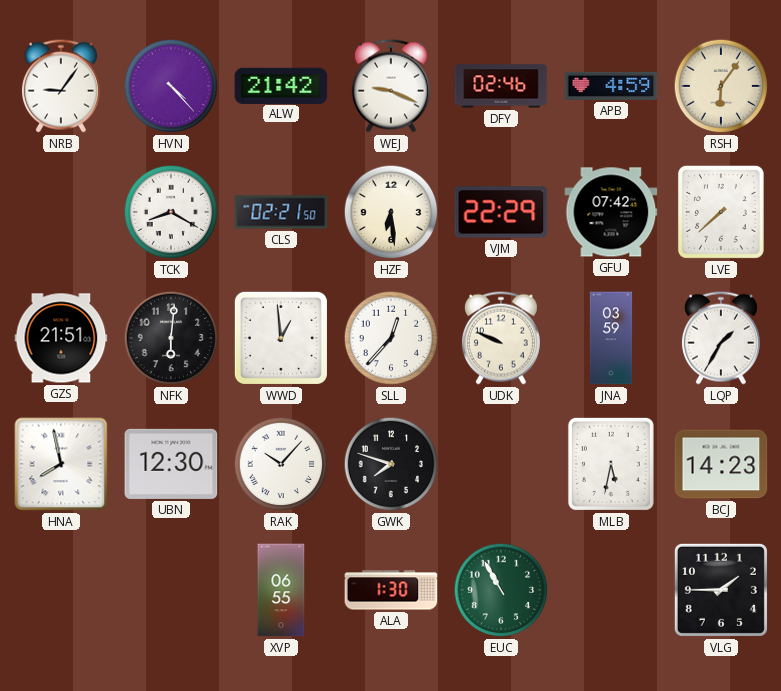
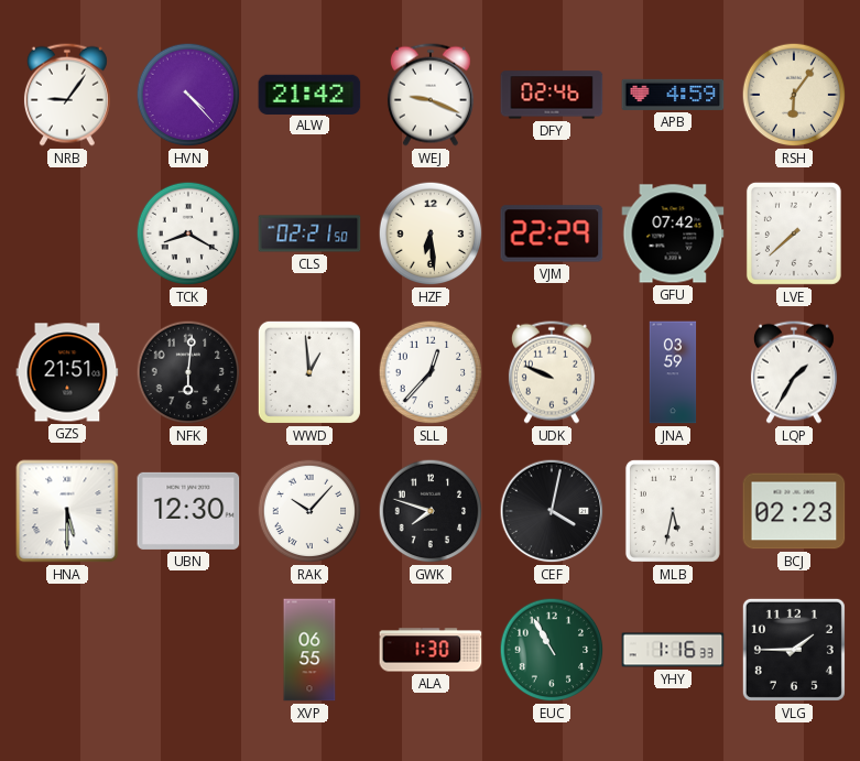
HNA: 7:58 -> 5:30
CEF: none -> 4:02
BCJ: 14:23 -> 02:23
YHY: none -> 1:16
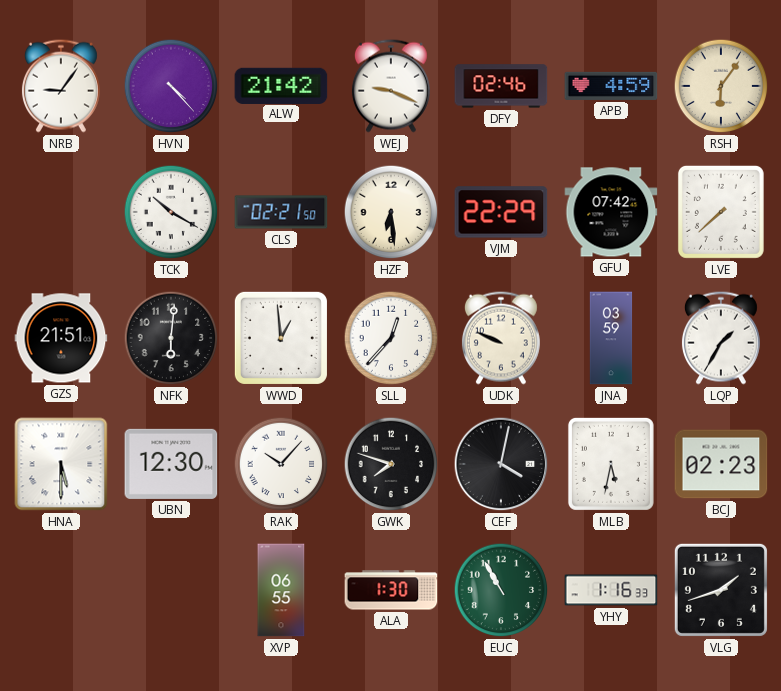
TCK: 8:20 -> 10:20
VLG: 1:45 -> 1:42
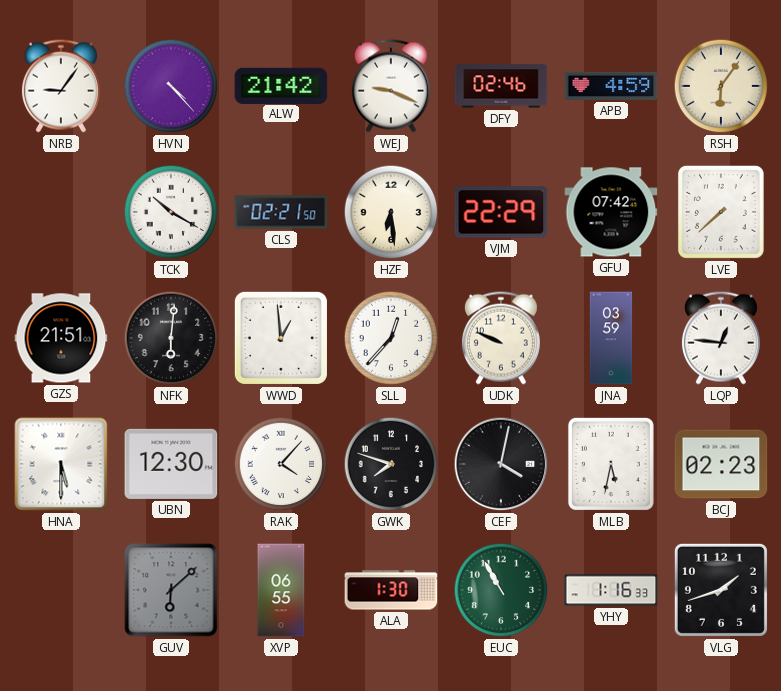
LQP: 1:35 -> 12:46
RAK: 10:07 -> 4:07
GUV: none -> 6:08
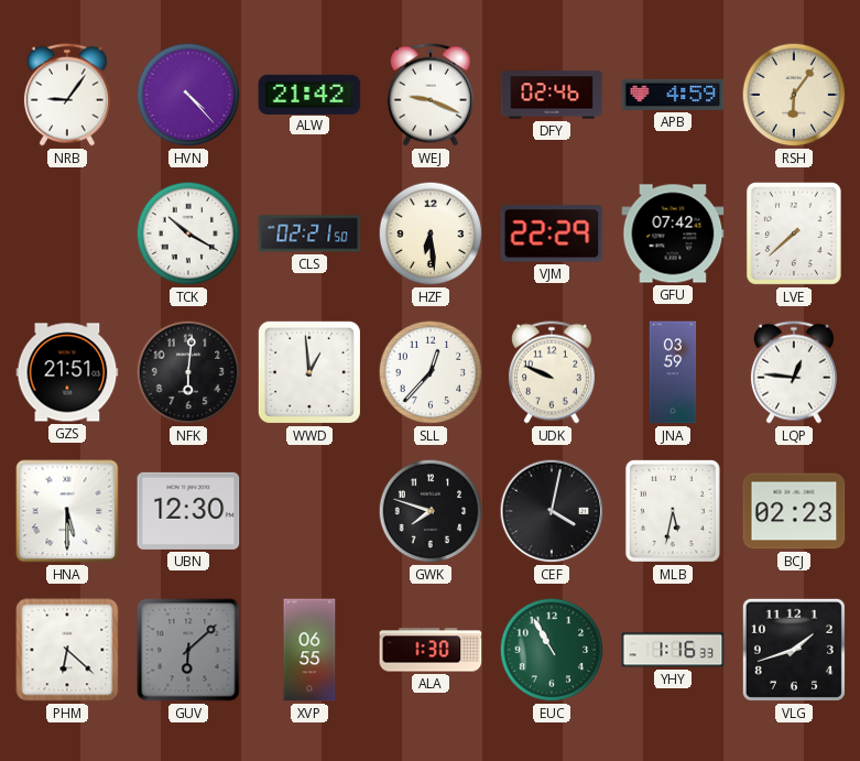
RAK: 4:07 -> none
PHM: none -> 6:22
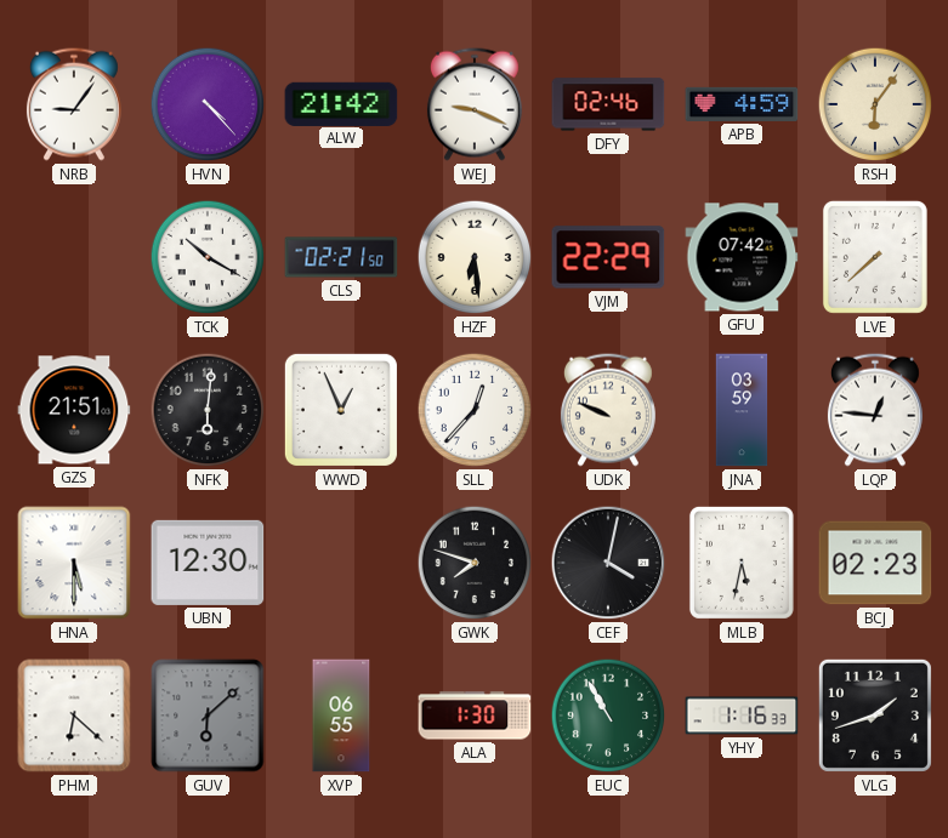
WWD: 12:59 -> 12:56
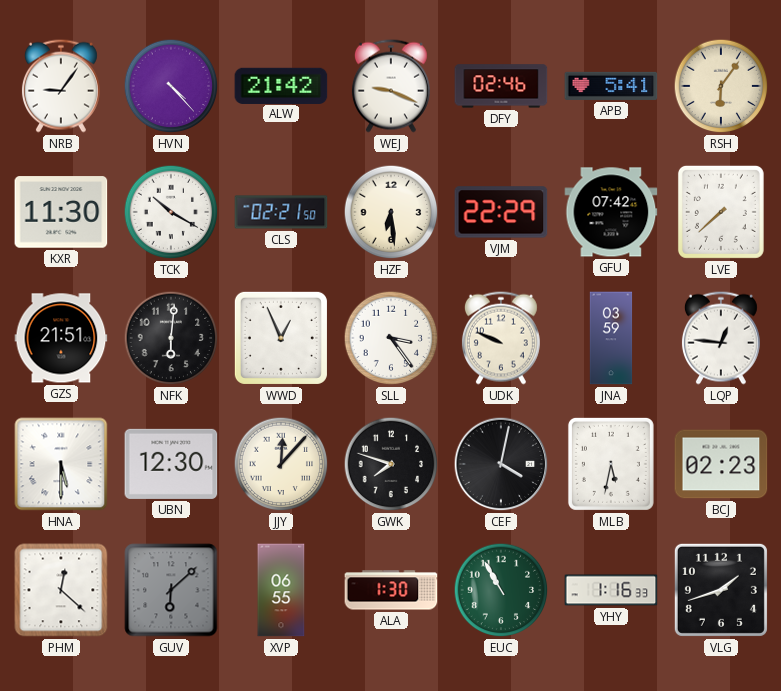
APB: 4:59 -> 5:41
KXR: none -> 11:30
SLL: 12:37 -> 3:24
JJY: none -> 12:07
PHM: 6:22 -> 12:22
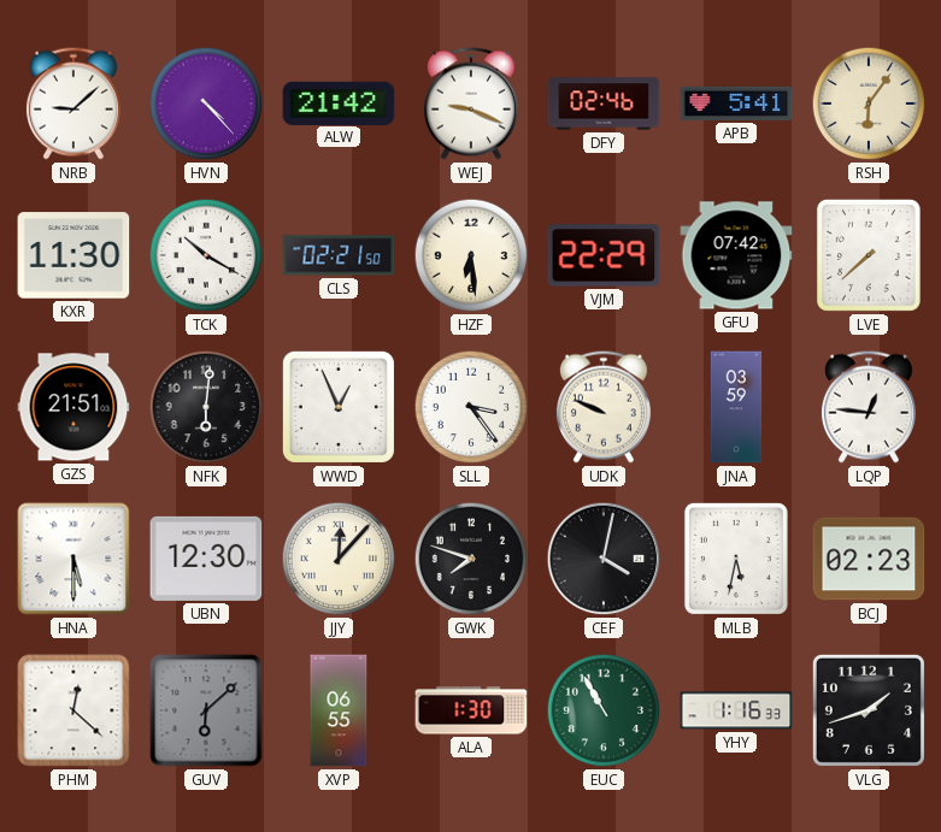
NRB: 9:06 -> 9:08
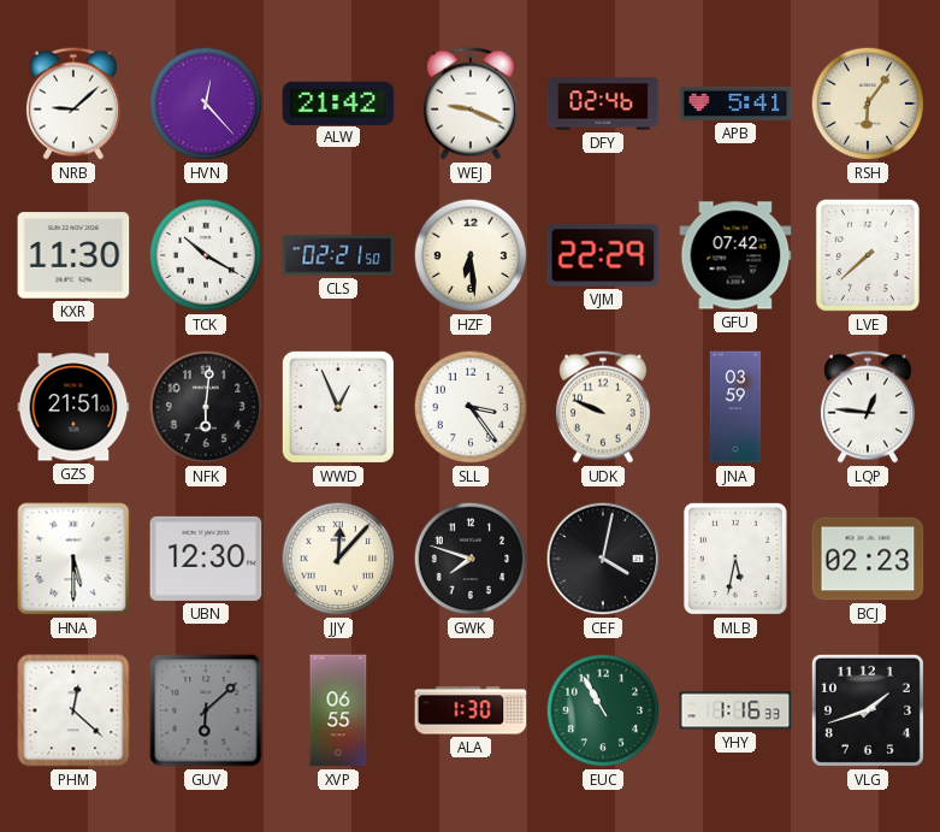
HVN: 4:23 -> 12:23
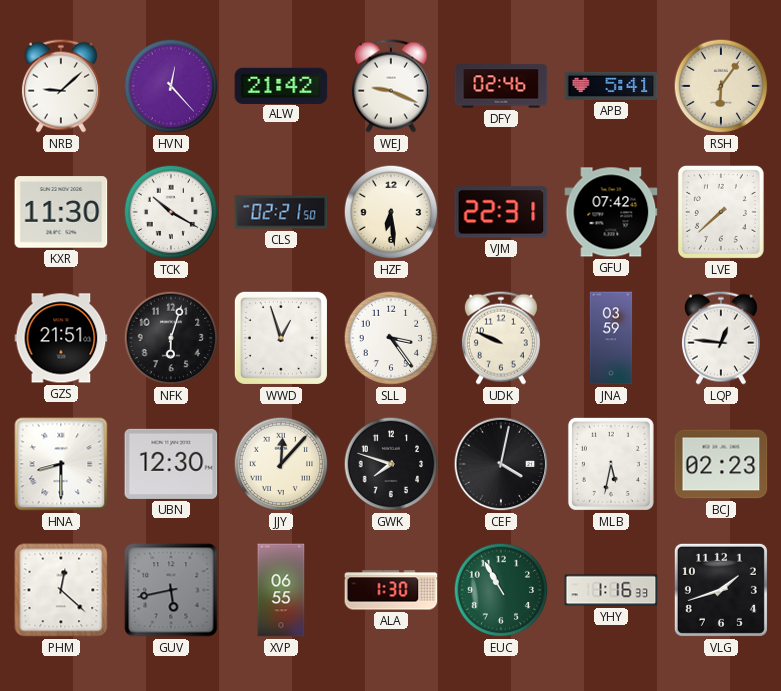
VJM: 22:29 -> 22:31
NFK: 6:01 -> 6:03
WWD: 12:56 -> 12:57
HNA: 5:30 -> 8:30
GUV: 6:08 -> 5:43
